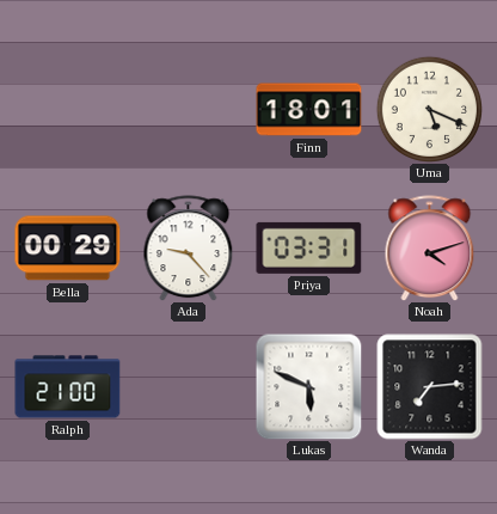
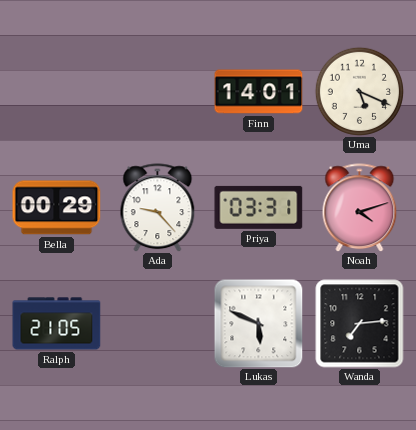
Finn: 18:01 -> 14:01
Ralph: 21:00 -> 21:05
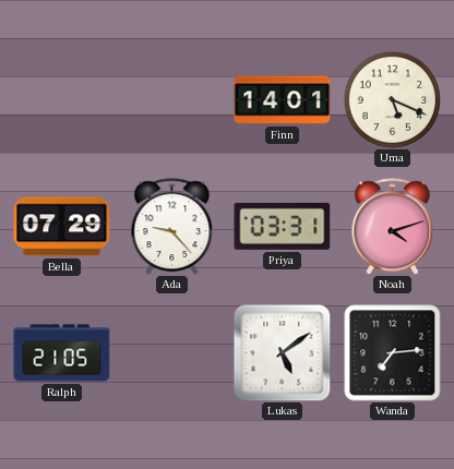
Bella: 00:29 -> 07:29
Lukas: 5:49 -> 5:09
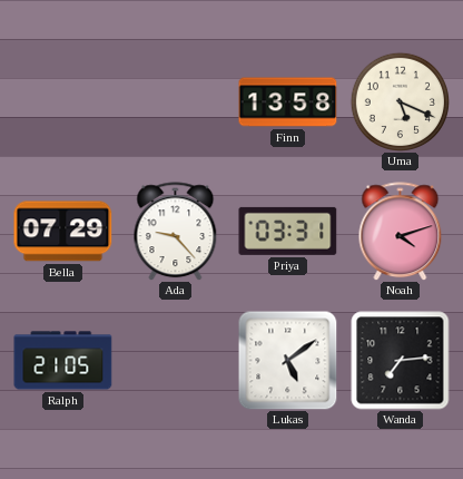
Finn: 14:01 -> 13:58
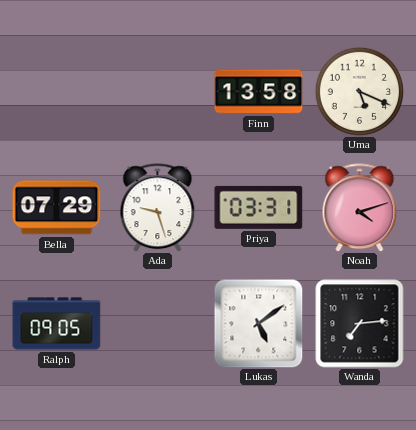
Ada: 9:23 -> 9:27
Ralph: 21:05 -> 09:05
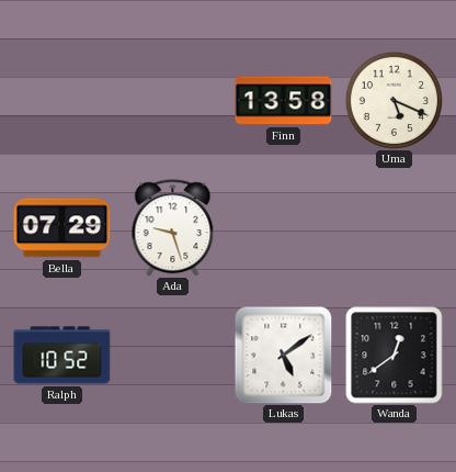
Priya: 03:31 -> none
Noah: 4:12 -> none
Ralph: 09:05 -> 10:52
Wanda: 7:14 -> 12:39
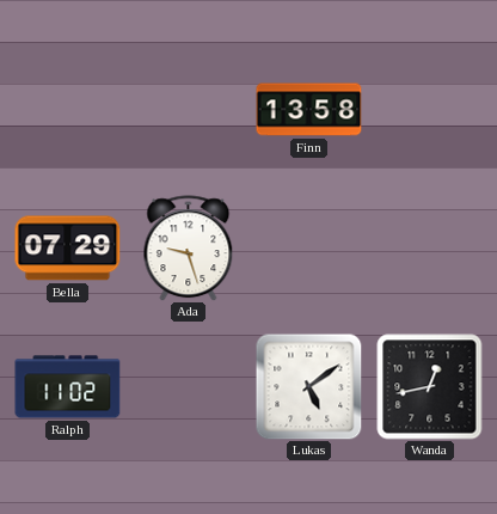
Uma: 5:19 -> none
Ralph: 10:52 -> 11:02
Wanda: 12:39 -> 12:43
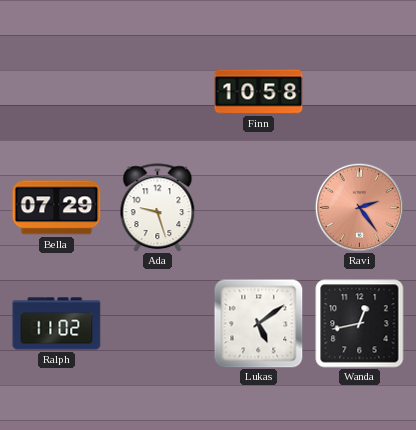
Finn: 13:58 -> 10:58
Ravi: none -> 2:24
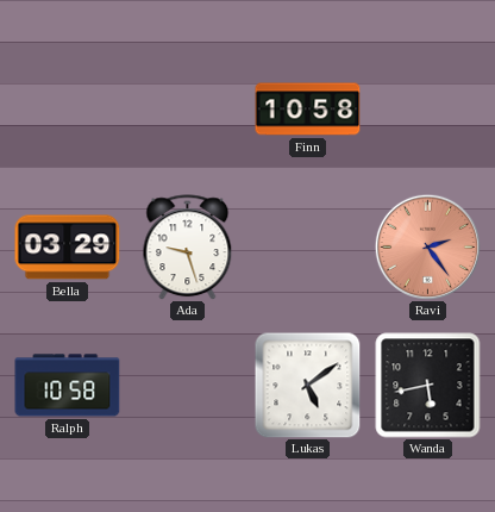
Bella: 07:29 -> 03:29
Ralph: 11:02 -> 10:58
Wanda: 12:43 -> 5:43
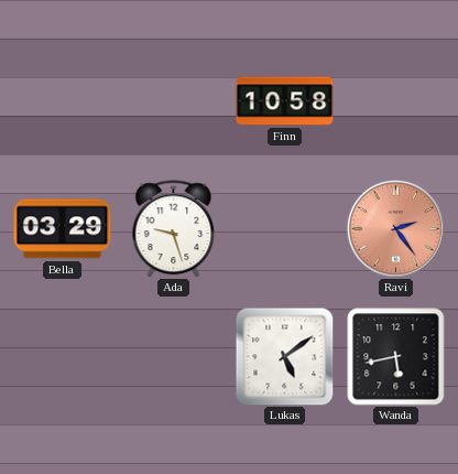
Ralph: 10:58 -> none
